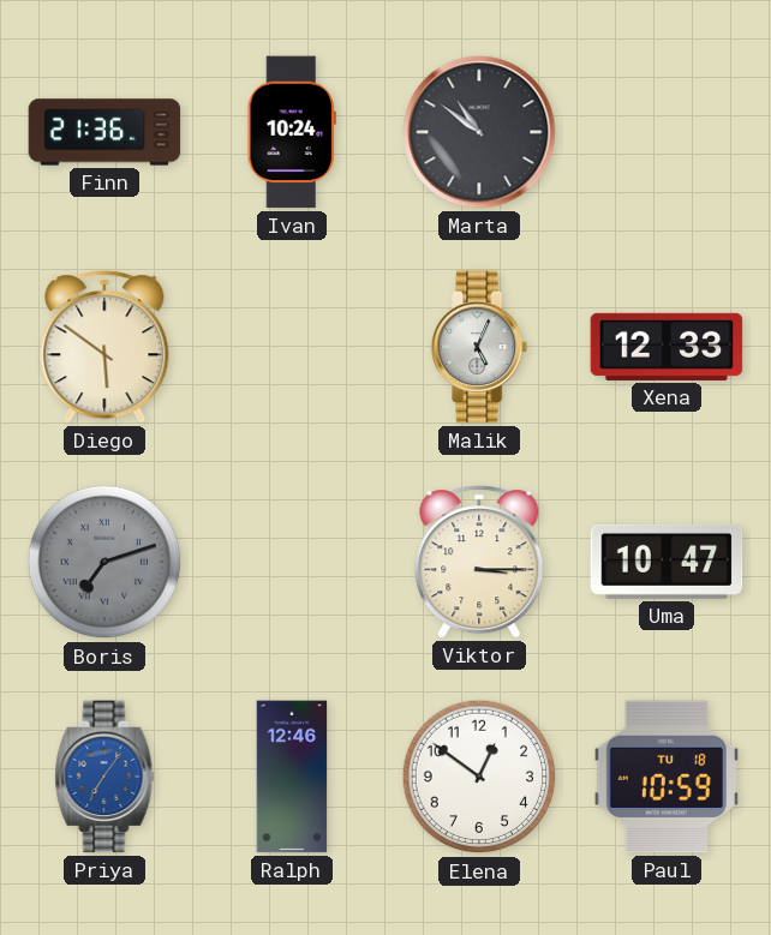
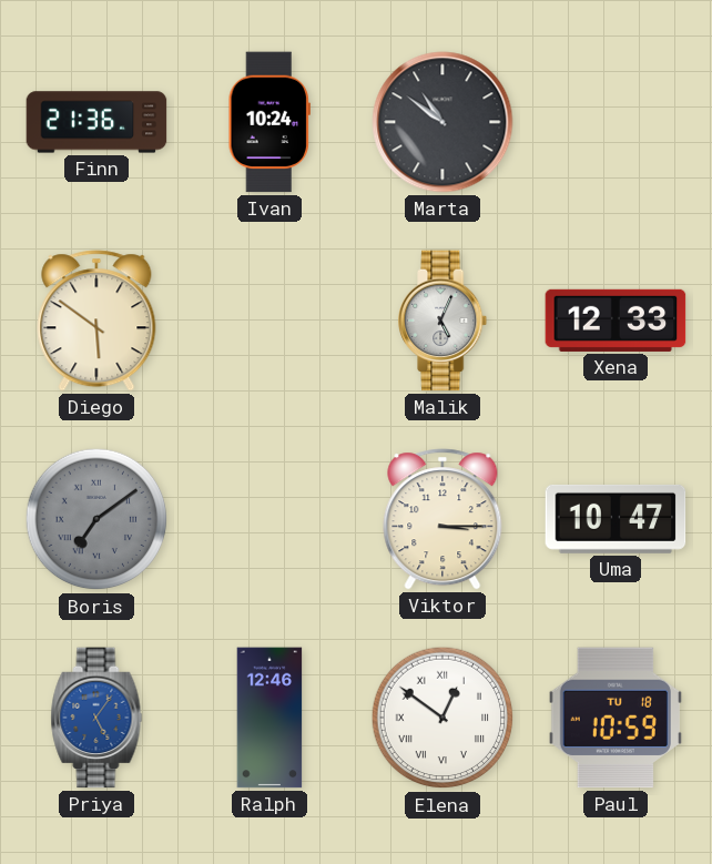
Boris: 7:12 -> 7:09
Priya: 7:06 -> 5:06
Elena numerals: Arabic -> Roman
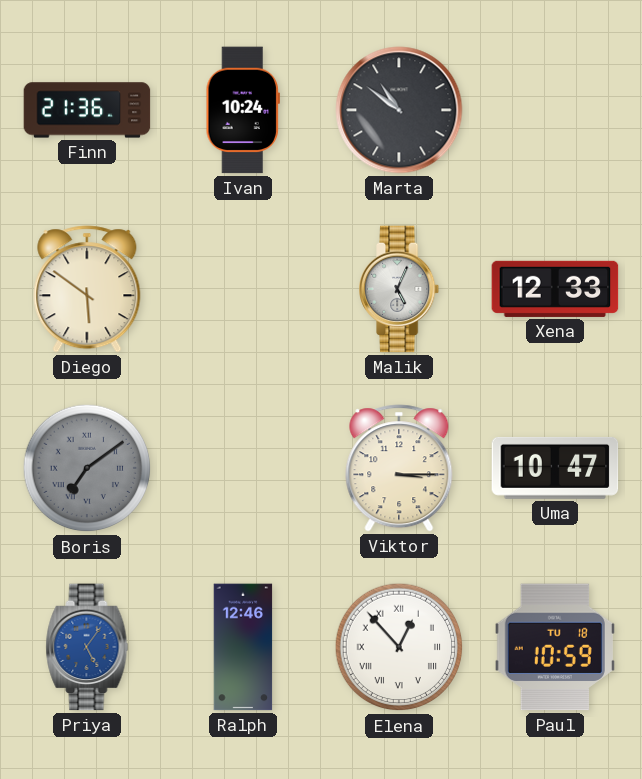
Elena: 12:51 -> 12:53
